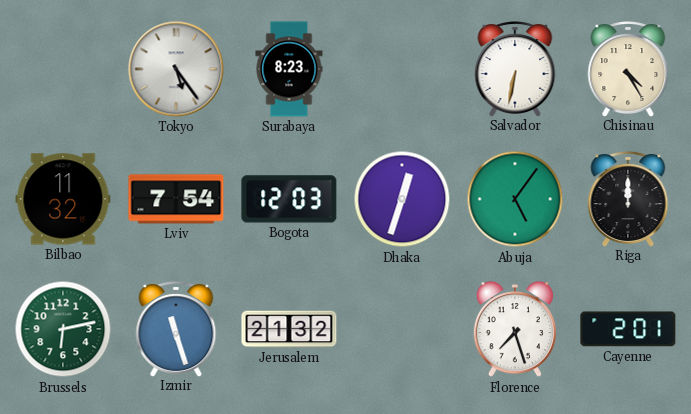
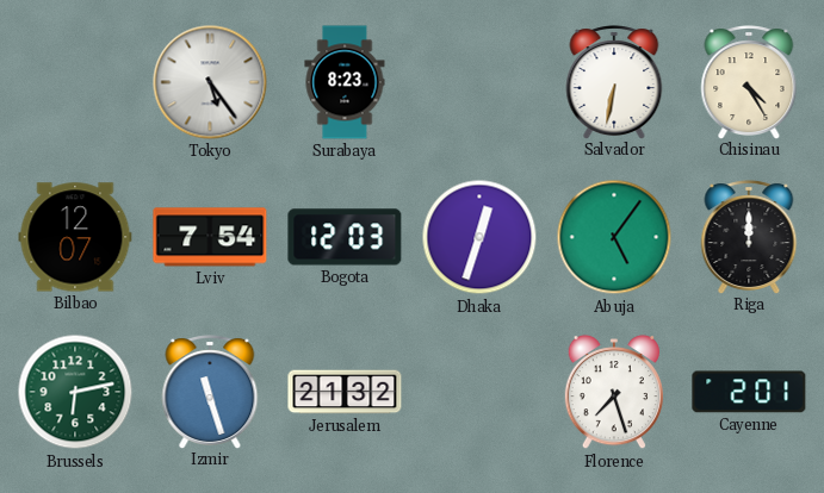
Bilbao: 11:32 -> 12:07
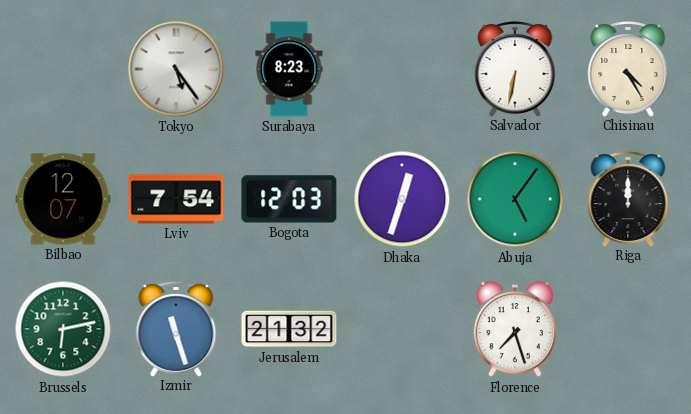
Cayenne: 2:01 -> none
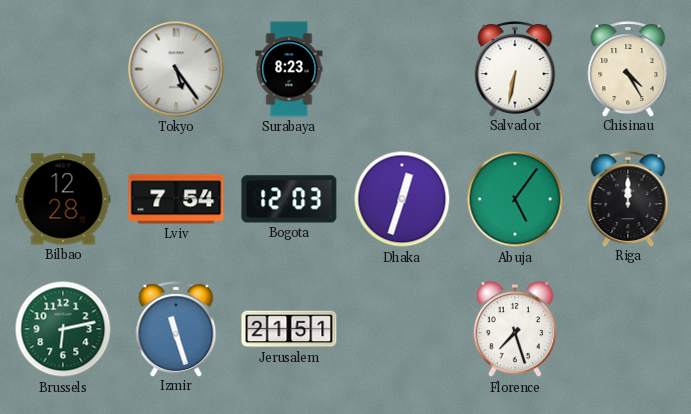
Bilbao: 12:07 -> 12:28
Jerusalem: 21:32 -> 21:51
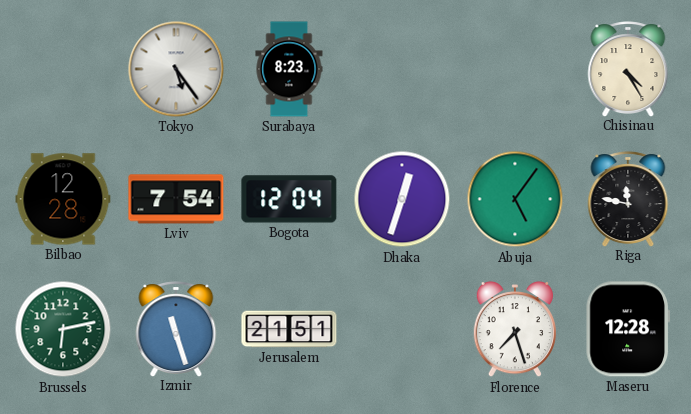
Salvador: 6:32 -> none
Bogota: 12:03 -> 12:04
Riga: 12:00 -> 11:47
Maseru: none -> 12:28
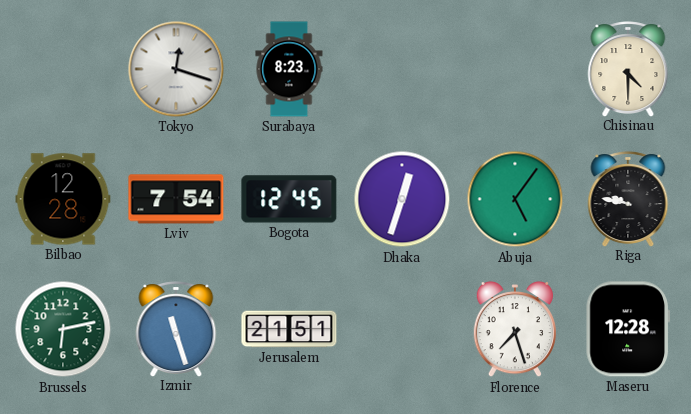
Tokyo: 5:24 -> 12:18
Chisinau: 4:25 -> 4:30
Bogota: 12:04 -> 12:45
Riga: 11:47 -> 9:47
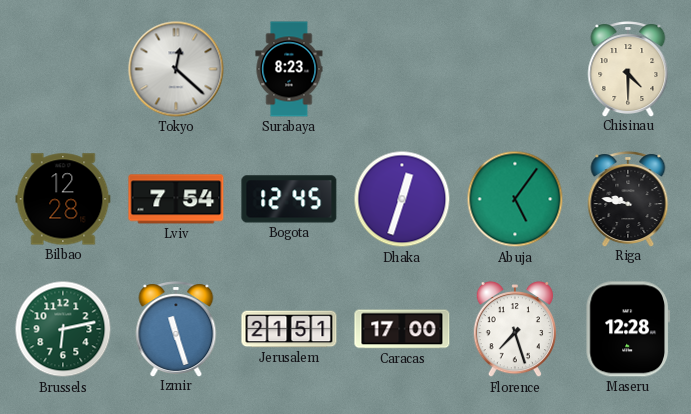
Tokyo: 12:18 -> 12:22
Caracas: none -> 17:00
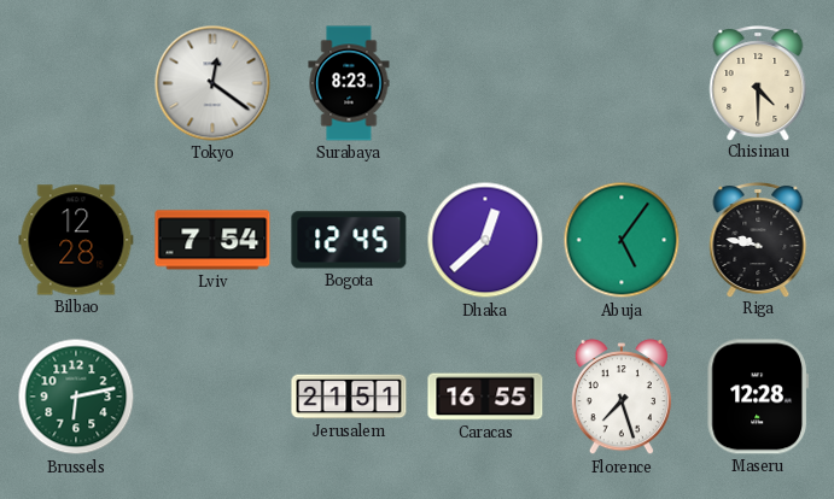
Tokyo: 12:22 -> 12:21
Dhaka: 12:33 -> 12:38
Izmir: 11:27 -> none
Caracas: 17:00 -> 16:55
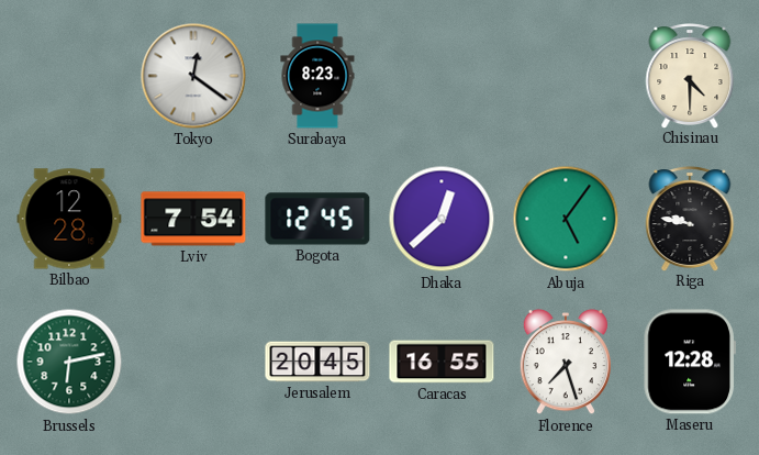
Jerusalem: 21:51 -> 20:45
